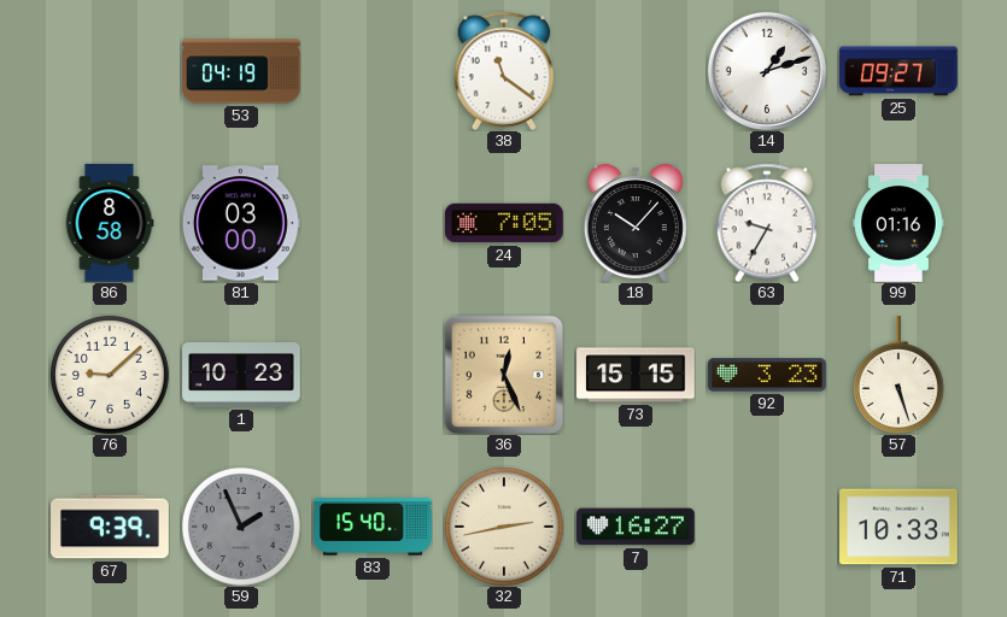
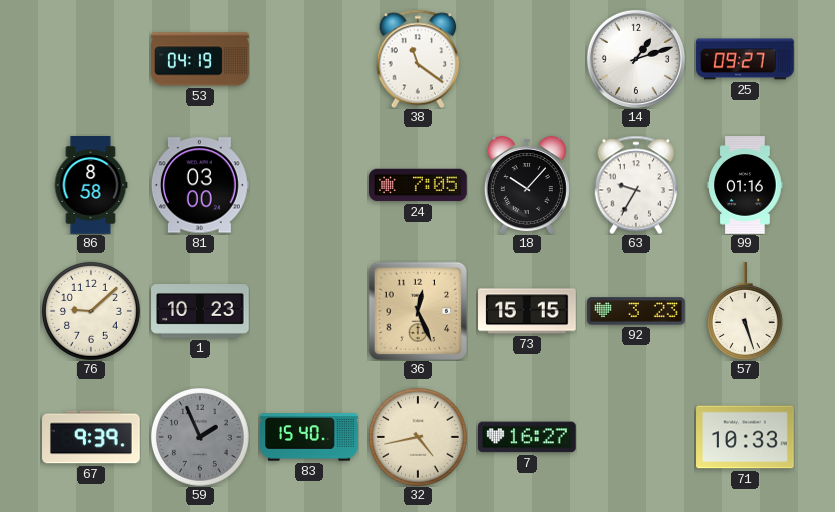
32: 2:43 -> 4:43
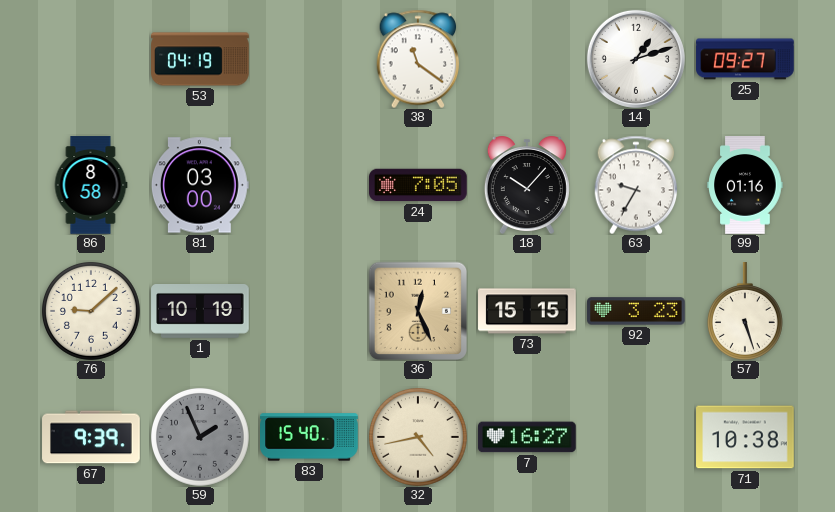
1: 10:23 -> 10:19
71: 10:33 -> 10:38
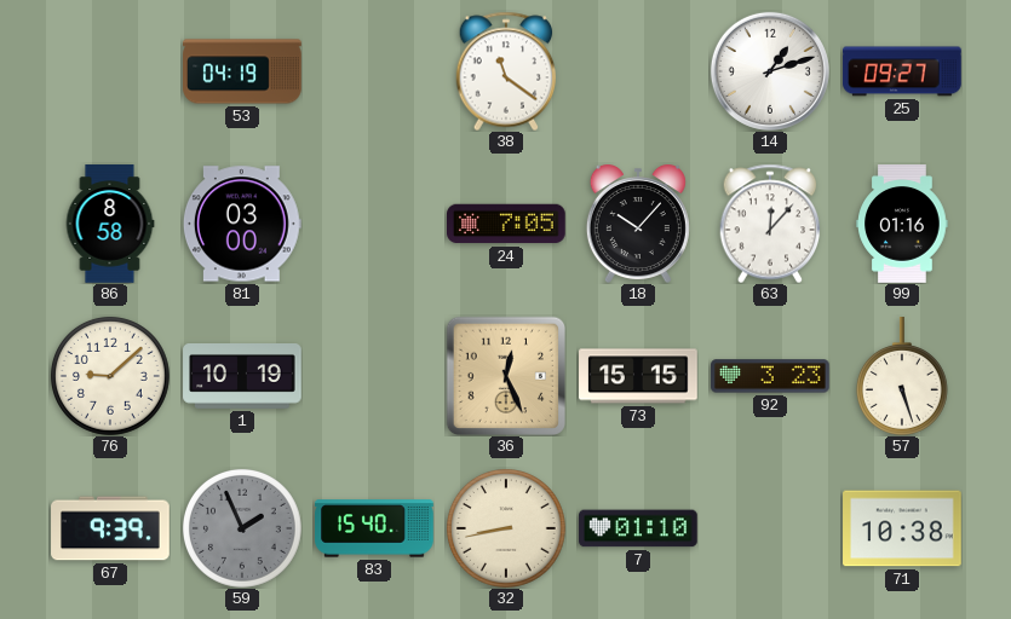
63: 9:35 -> 12:07
32: 4:43 -> 8:43
7: 16:27 -> 01:10
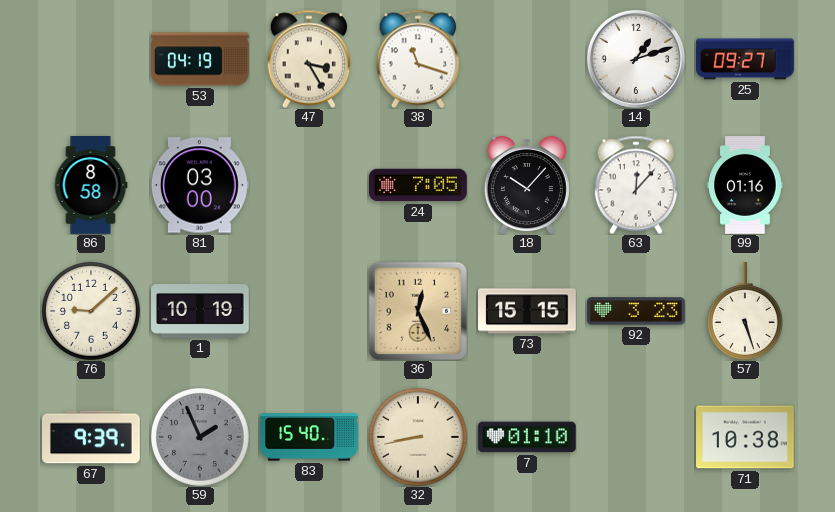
47: none -> 3:25
38: 11:21 -> 11:18
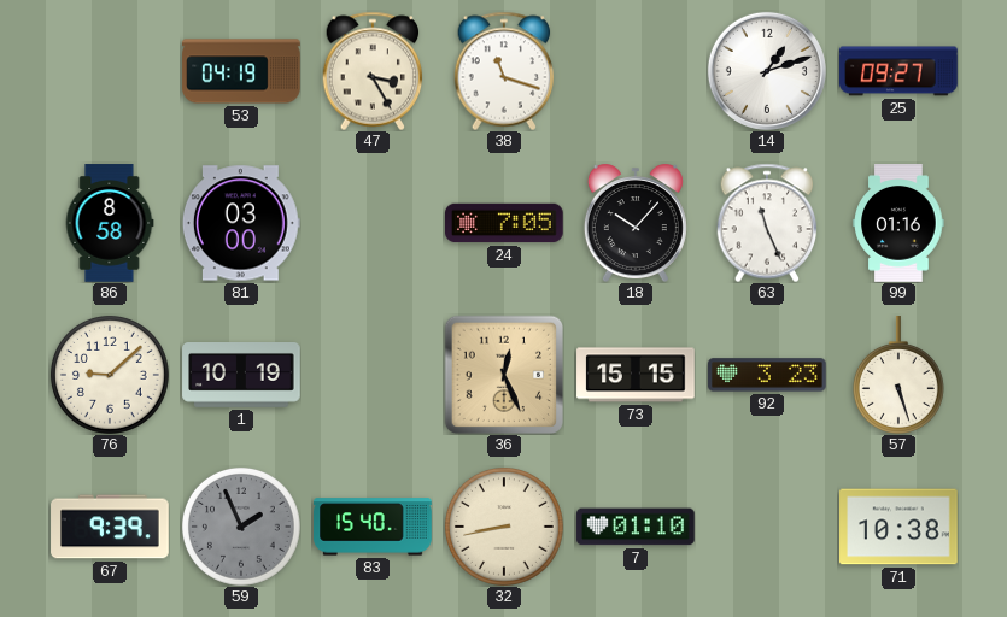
63: 12:07 -> 11:26
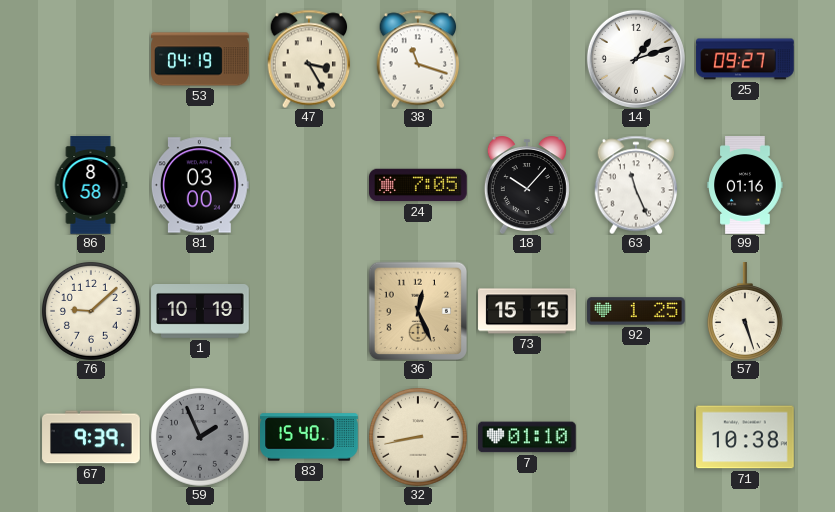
92: 3:23 -> 1:25
